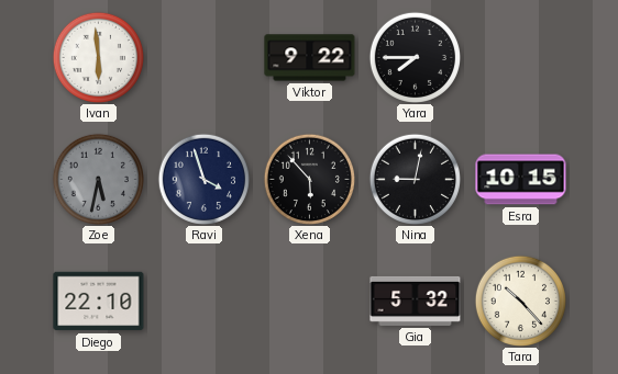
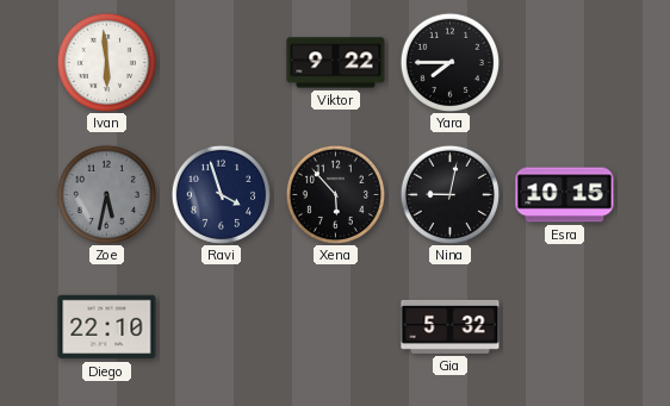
Tara: 10:23 -> none
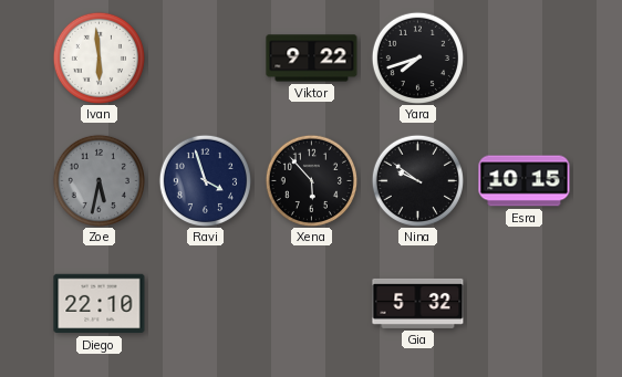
Yara: 7:45 -> 7:42
Nina: 9:02 -> 9:51
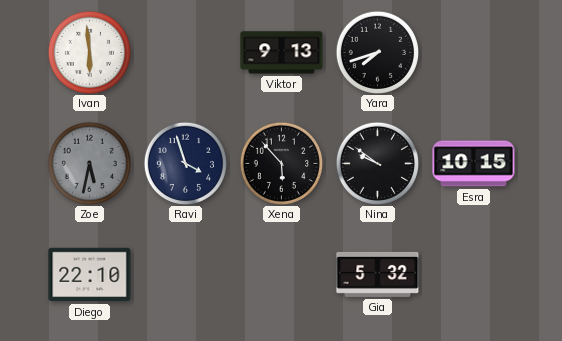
Viktor: 9:22 -> 9:13
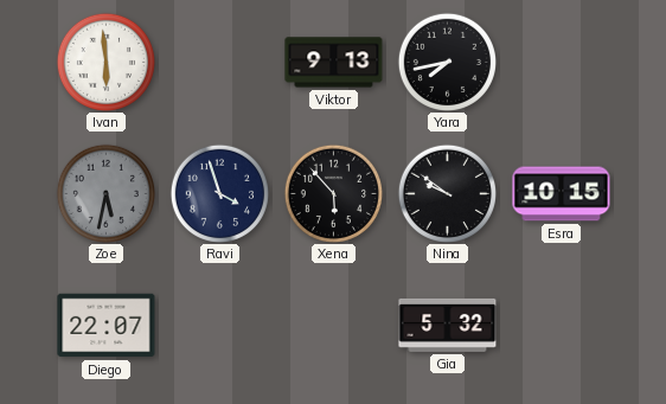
Yara: 7:42 -> 7:43
Diego: 22:10 -> 22:07
